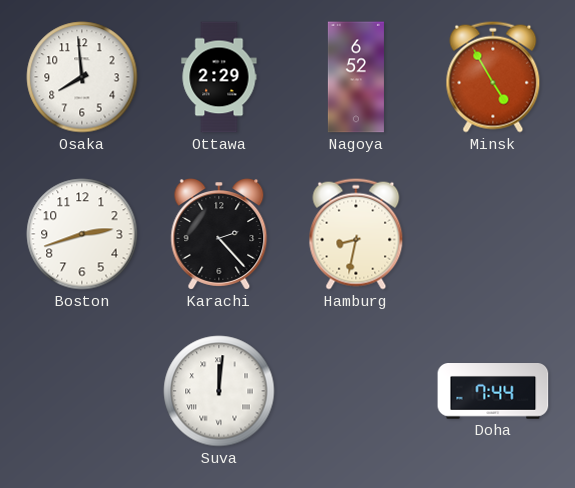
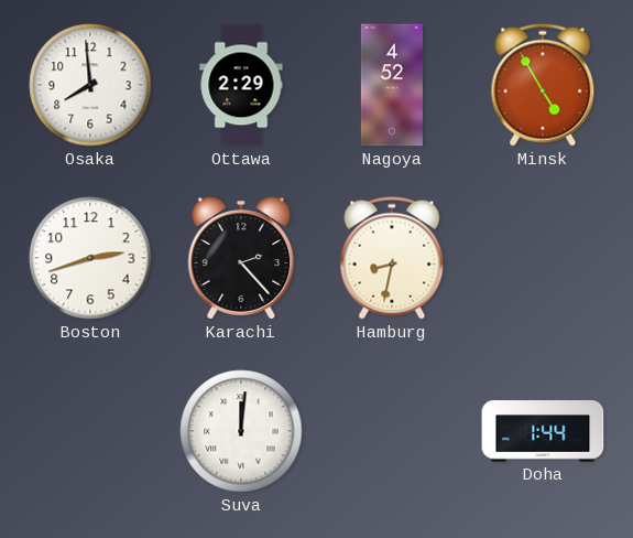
Nagoya: 6:52 -> 4:52
Doha: 7:44 -> 1:44
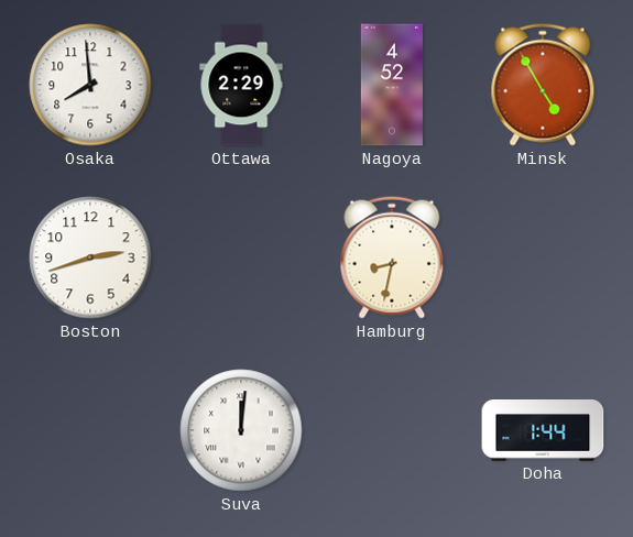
Karachi: 2:23 -> none
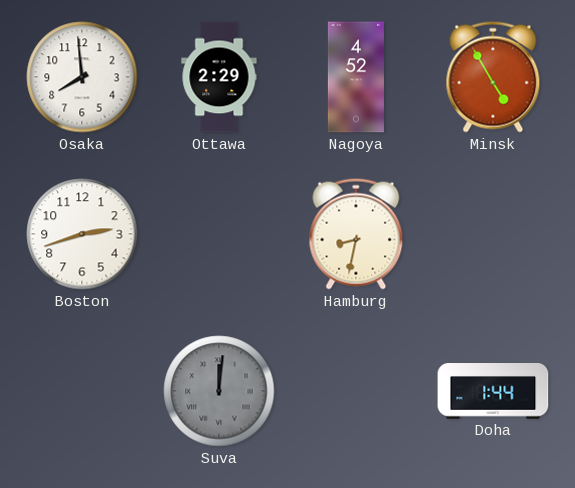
Suva dial: white -> grey
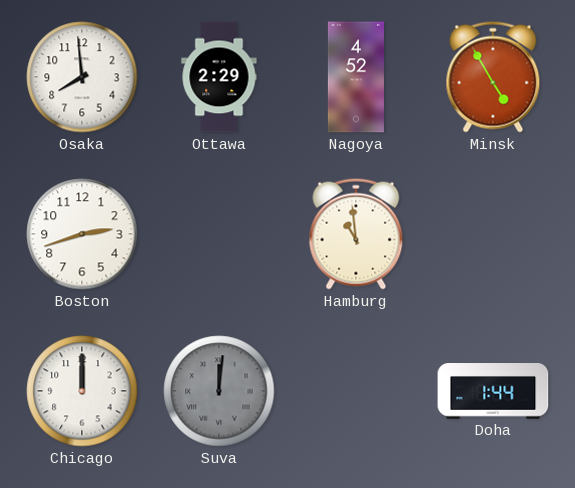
Hamburg: 8:32 -> 10:59
Chicago: none -> 12:00
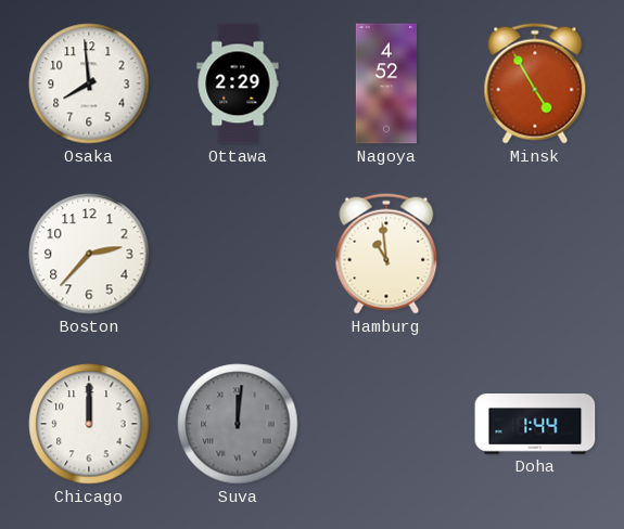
Boston: 2:42 -> 2:37
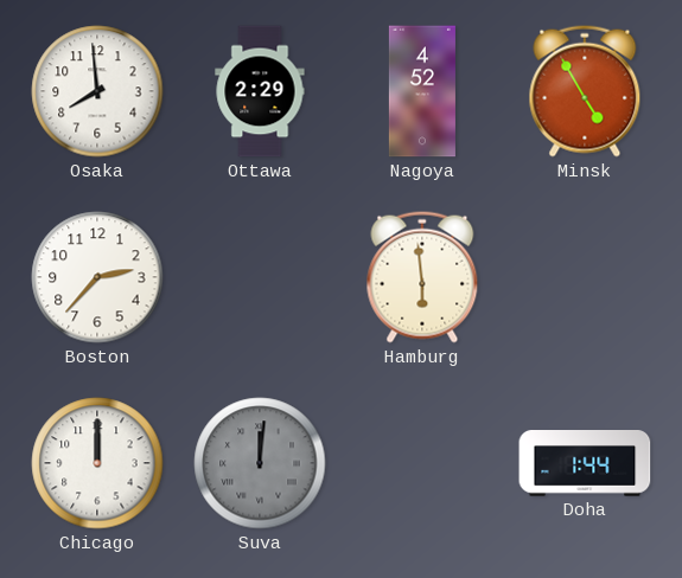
Hamburg: 10:59 -> 5:59
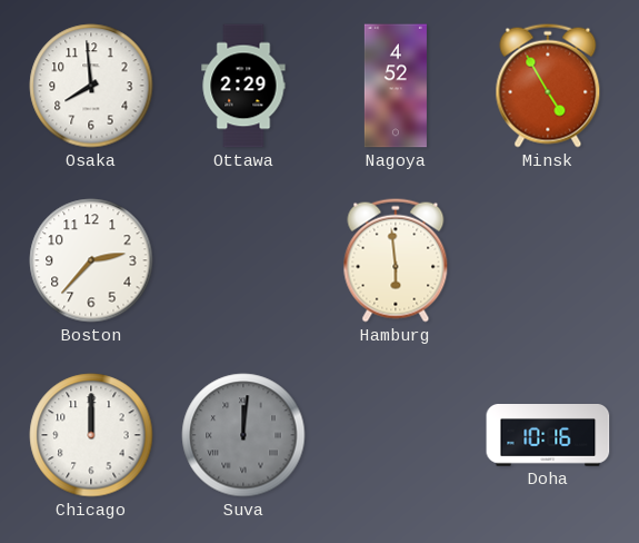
Doha: 1:44 -> 10:16
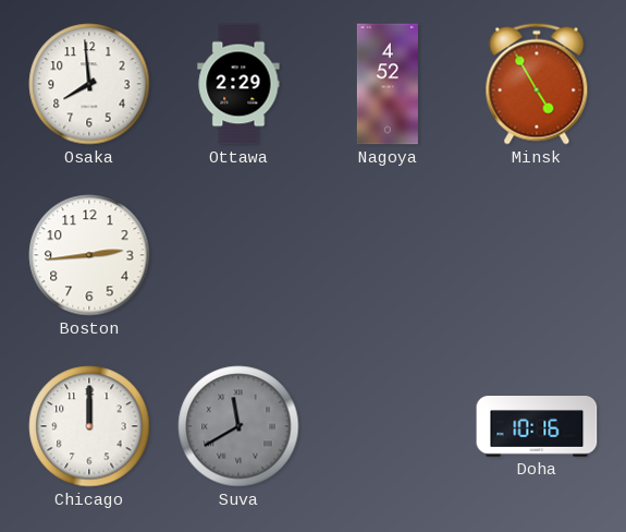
Boston: 2:37 -> 2:44
Hamburg: 5:59 -> none
Suva: 12:01 -> 11:40
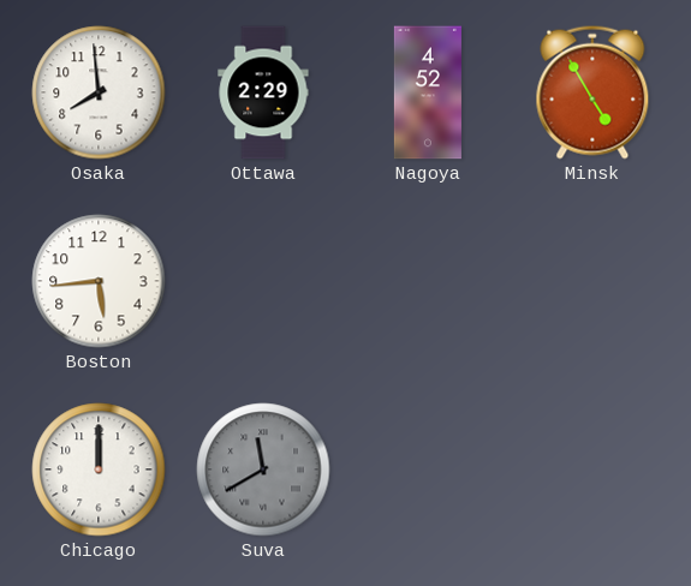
Boston: 2:44 -> 5:44
Doha: 10:16 -> none
